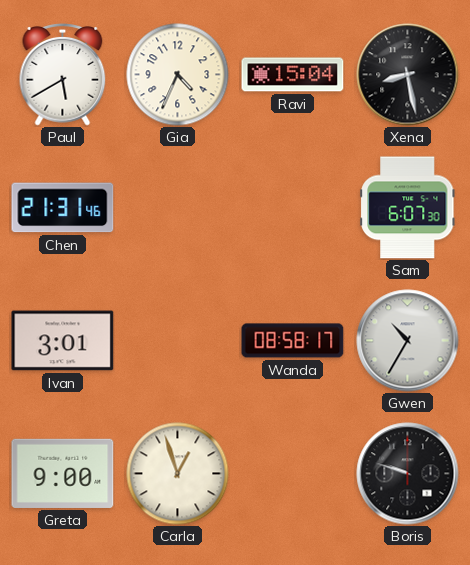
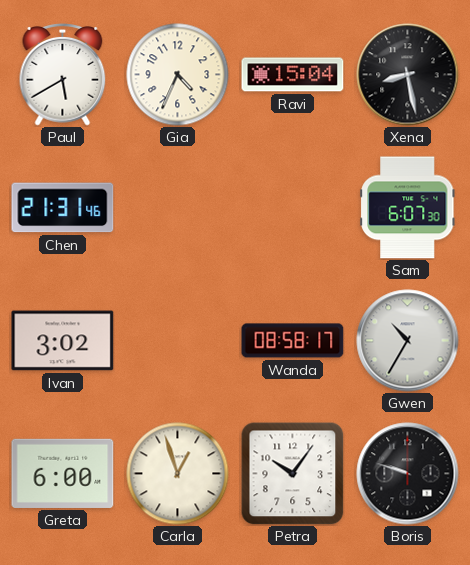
Ivan: 3:01 -> 3:02
Greta: 9:00 -> 6:00
Petra: none -> 10:06
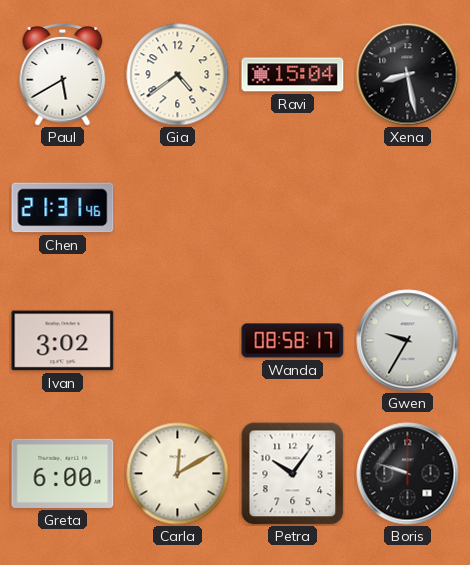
Gia: 4:34 -> 4:39
Sam: 6:07 -> none
Gwen: 10:35 -> 9:35
Carla: 12:57 -> 12:10
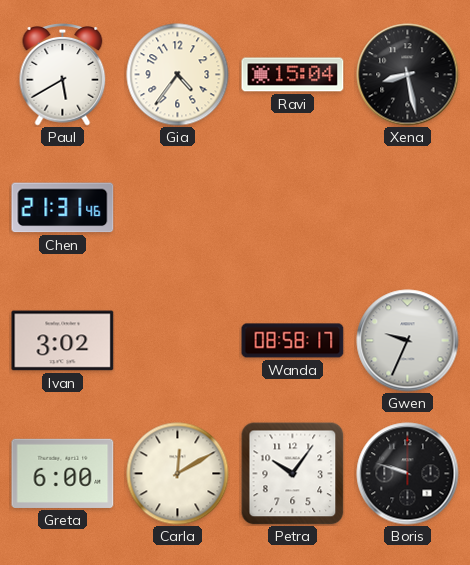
Gia: 4:39 -> 4:36
Gwen: 9:35 -> 9:34
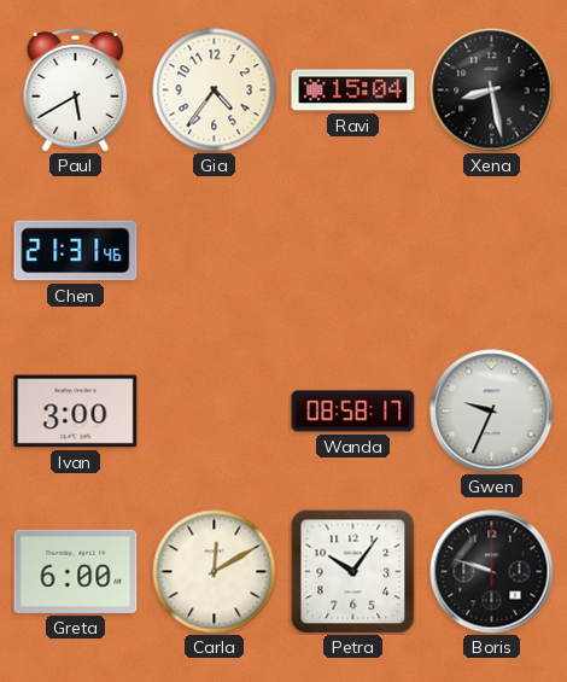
Ivan: 3:02 -> 3:00
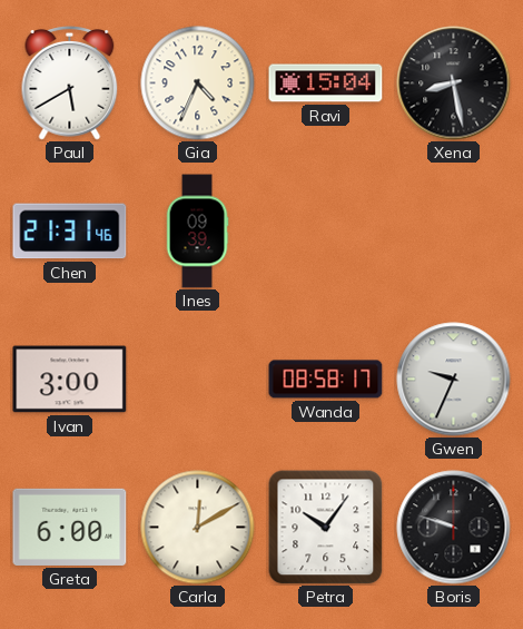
Gia: 4:36 -> 4:34
Ines: none -> 09:39
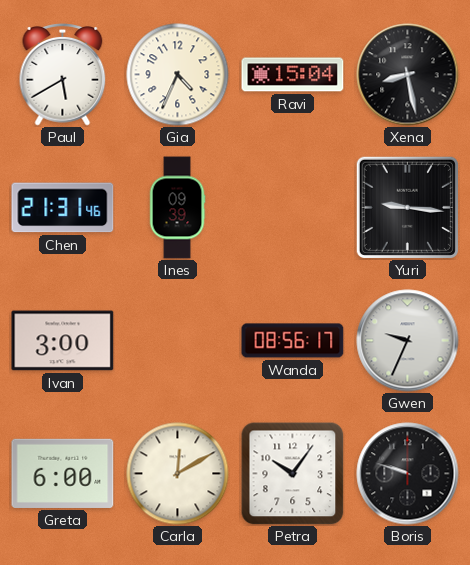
Yuri: none -> 9:16
Wanda: 08:58 -> 08:56
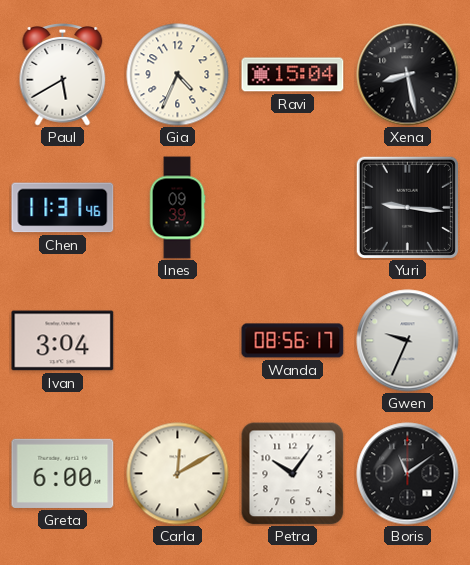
Chen: 21:31 -> 11:31
Ivan: 3:00 -> 3:04
Boris: 9:48 -> 11:09
